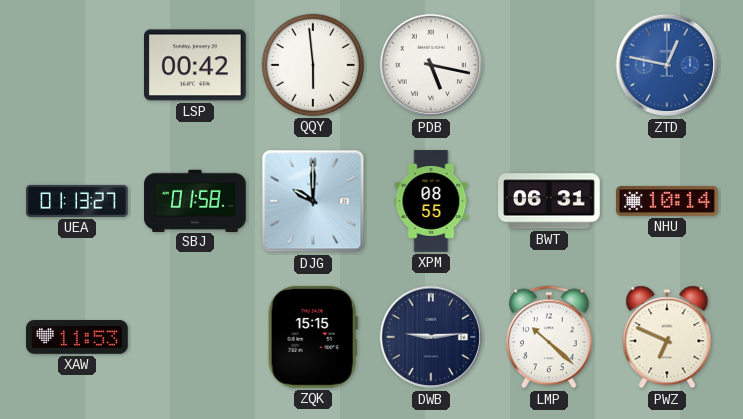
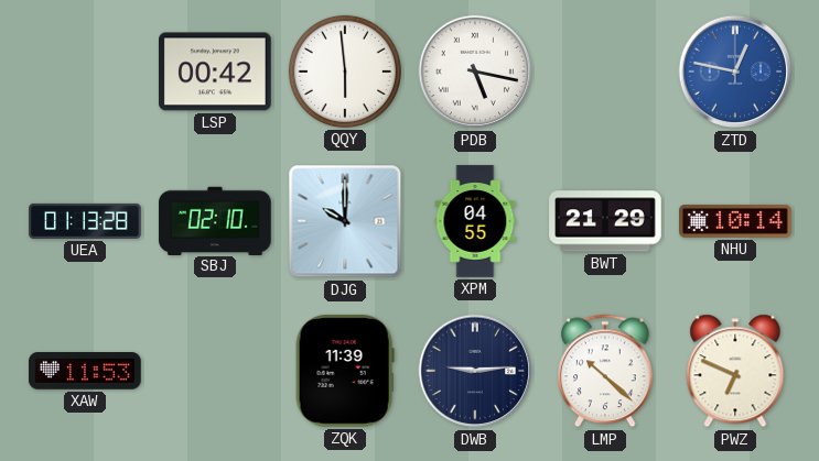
UEA: 01:13:27 -> 01:13:28
SBJ: 01:58 -> 02:10
XPM: 08:55 -> 04:55
BWT: 06:31 -> 21:29
ZQK: 15:15 -> 11:39
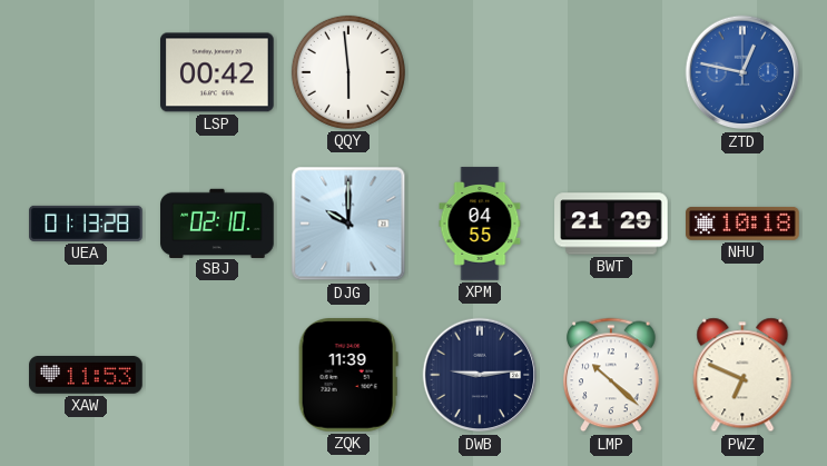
PDB: 5:17 -> none
NHU: 10:14 -> 10:18
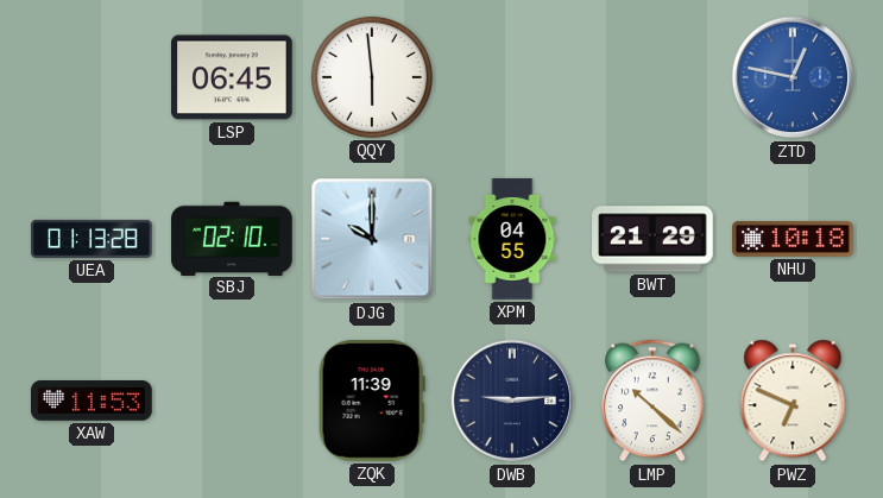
LSP: 00:42 -> 06:45
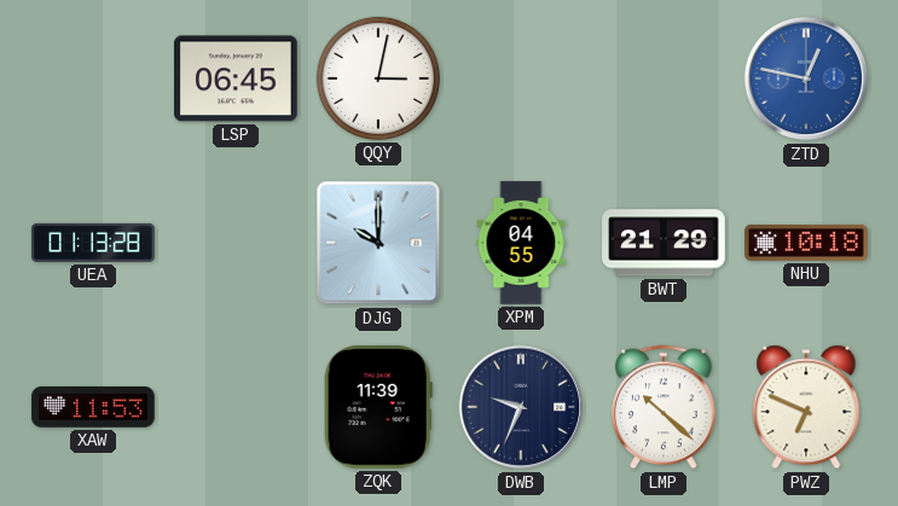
QQY: 5:59 -> 3:02
SBJ: 02:10 -> none
DWB: 9:14 -> 9:34
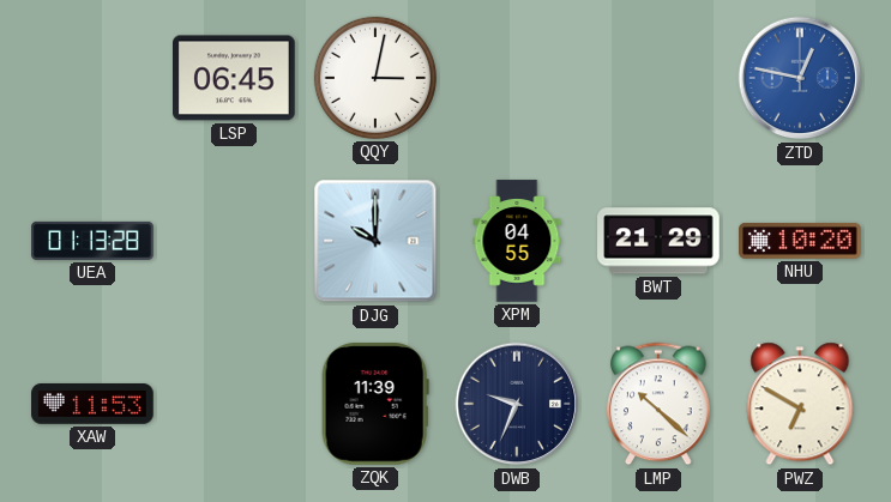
NHU: 10:18 -> 10:20
PWZ: 6:49 -> 6:50
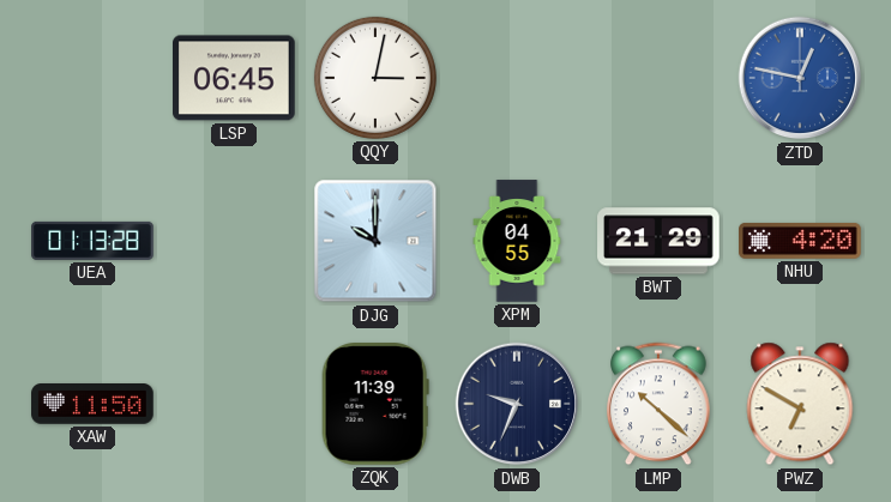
NHU: 10:20 -> 4:20
XAW: 11:53 -> 11:50
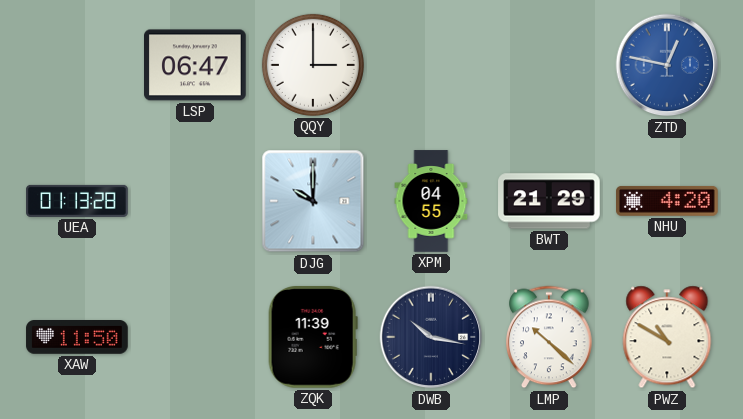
LSP: 06:45 -> 06:47
QQY: 3:02 -> 3:00
DWB: 9:34 -> 10:17
PWZ: 6:50 -> 10:50
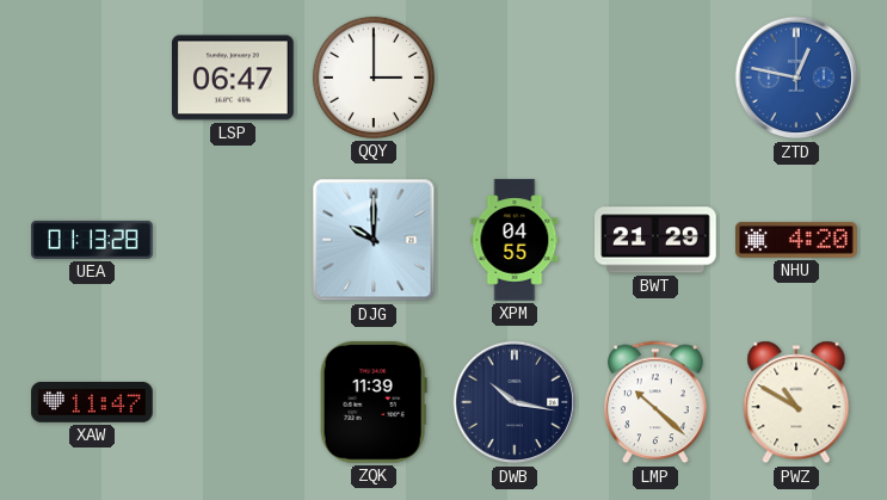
XAW: 11:50 -> 11:47
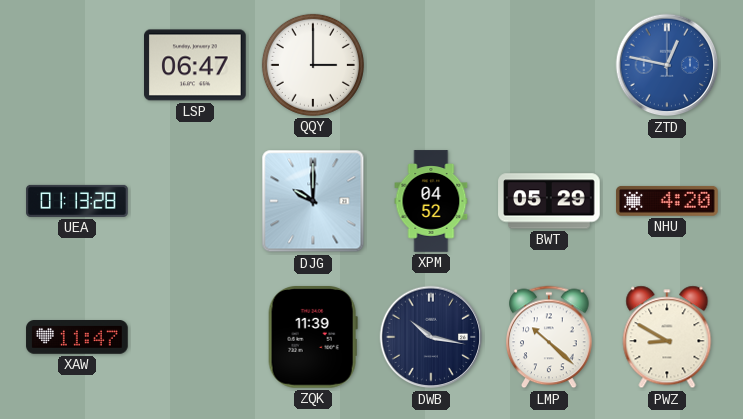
XPM: 04:55 -> 04:52
BWT: 21:29 -> 05:29
PWZ: 10:50 -> 8:50
